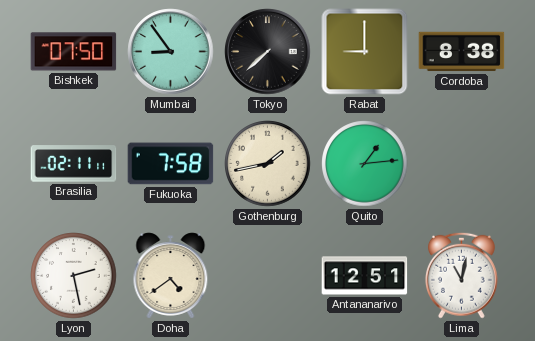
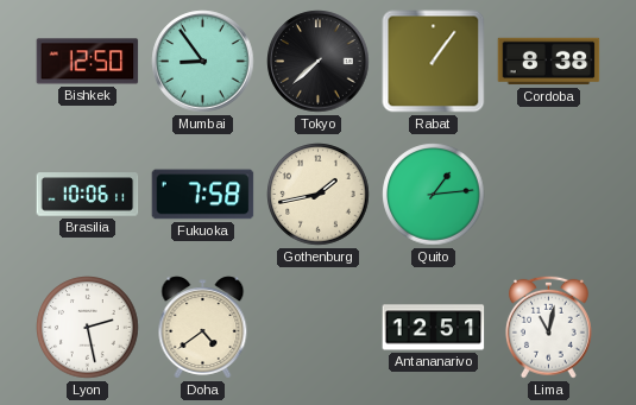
Bishkek: 07:50 -> 12:50
Rabat: 9:00 -> 1:06
Brasilia: 02:11 -> 10:06
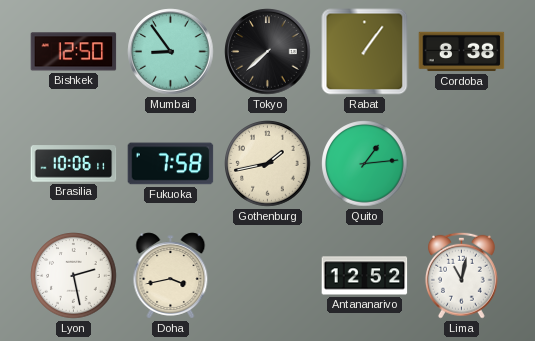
Doha: 4:39 -> 3:43
Antananarivo: 12:51 -> 12:52
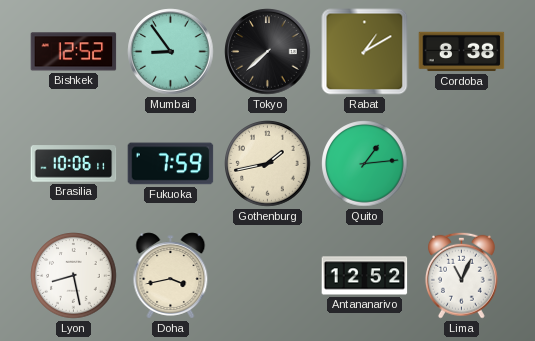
Bishkek: 12:50 -> 12:52
Rabat: 1:06 -> 1:10
Fukuoka: 7:58 -> 7:59
Lyon: 2:28 -> 8:28
Lima: 11:02 -> 11:04
